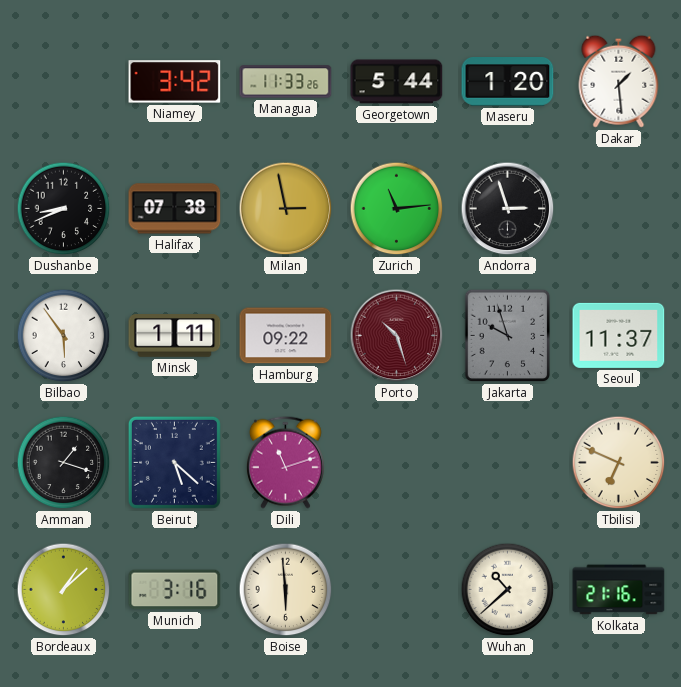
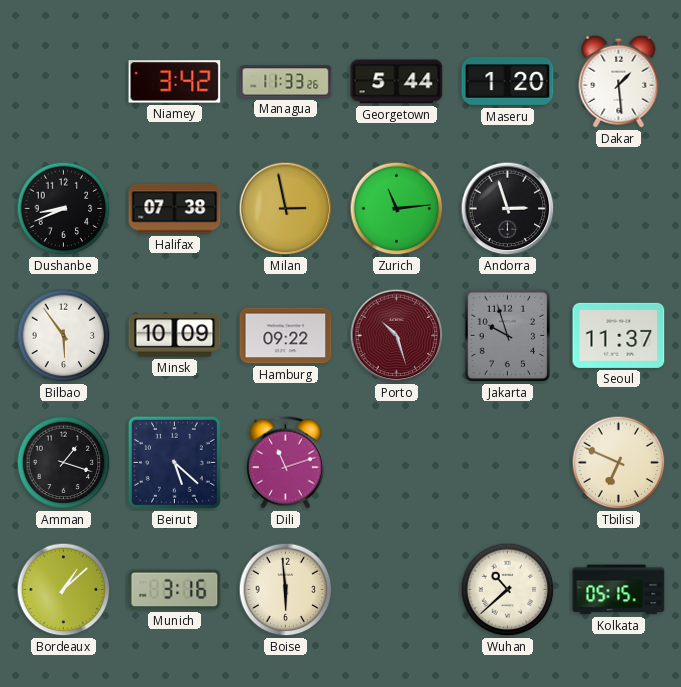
Minsk: 1:11 -> 10:09
Kolkata: 21:16 -> 05:15
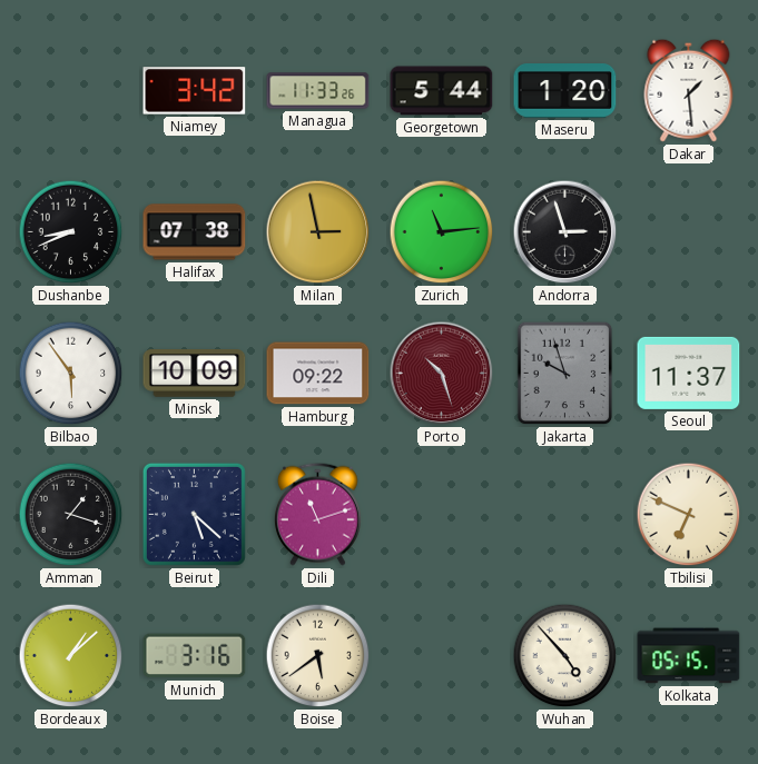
Boise: 5:59 -> 5:39
Wuhan: 10:38 -> 4:53
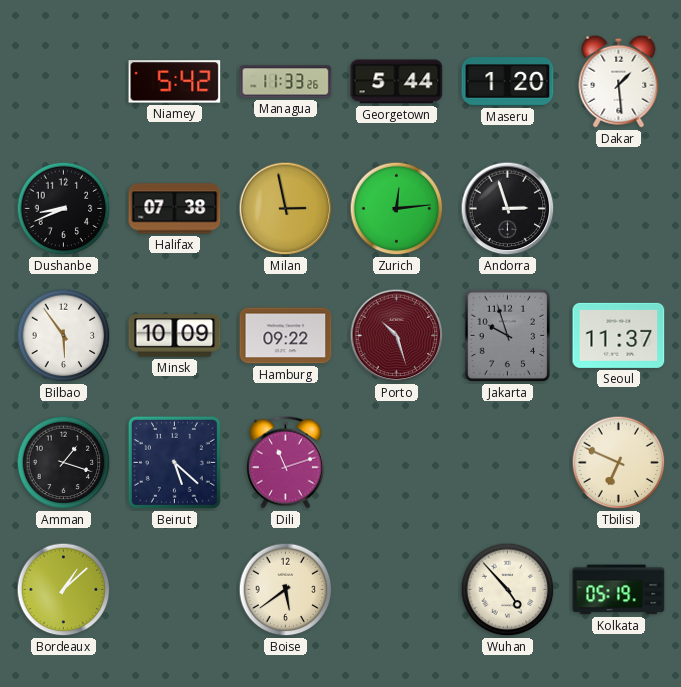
Niamey: 3:42 -> 5:42
Zurich: 11:14 -> 12:14
Munich: 3:16 -> none
Kolkata: 05:15 -> 05:19
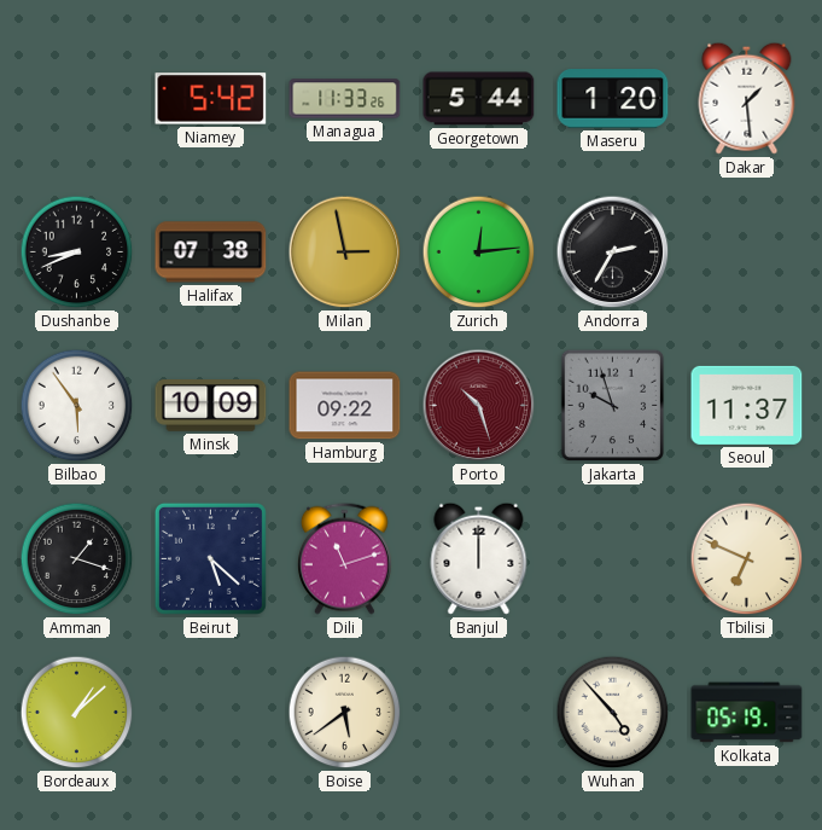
Andorra: 2:57 -> 2:35
Banjul: none -> 12:00
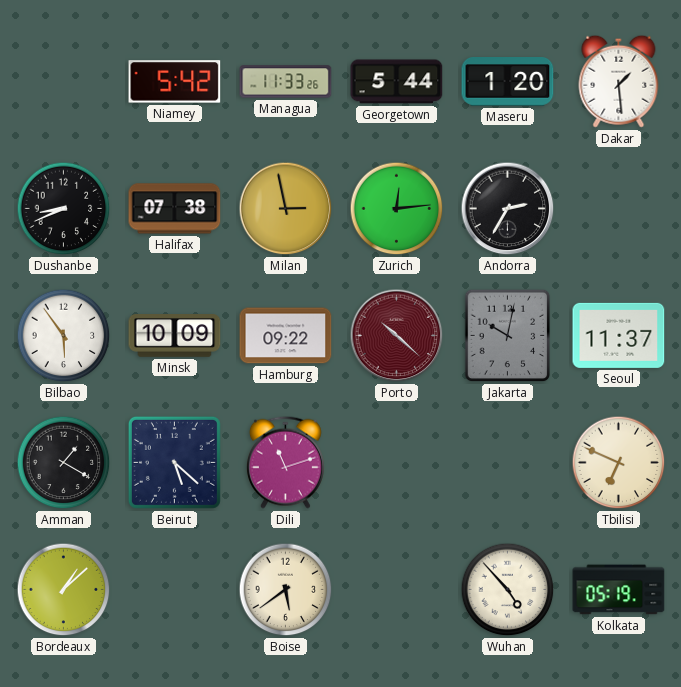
Porto: 10:27 -> 10:22
Jakarta: 9:57 -> 10:02
Amman: 1:18 -> 1:20
Banjul: 12:00 -> none
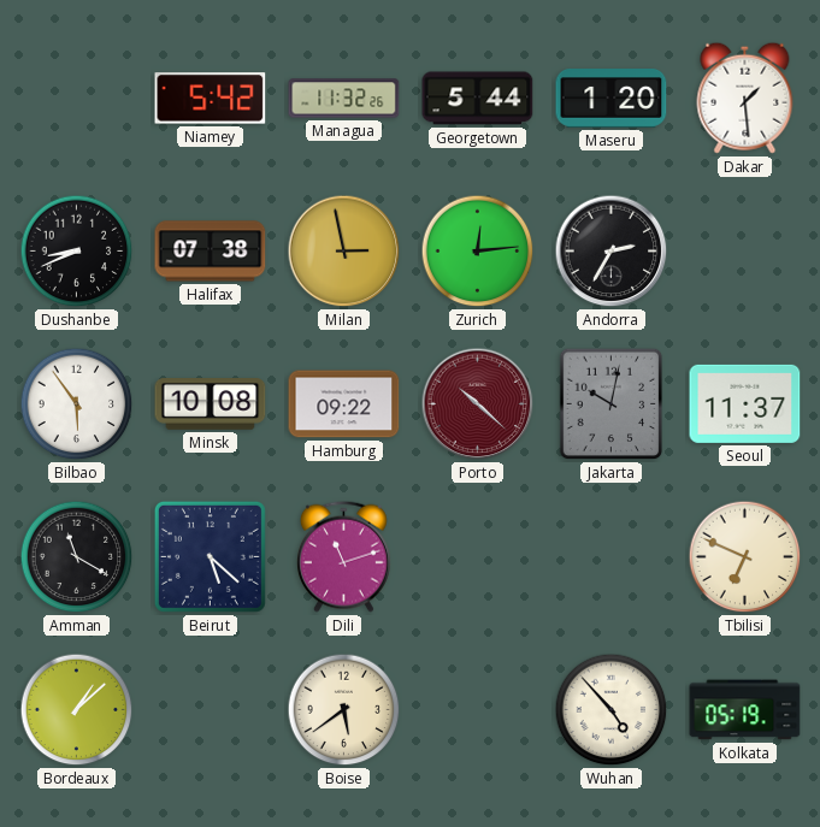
Managua: 11:33 -> 11:32
Minsk: 10:09 -> 10:08
Amman: 1:20 -> 11:20
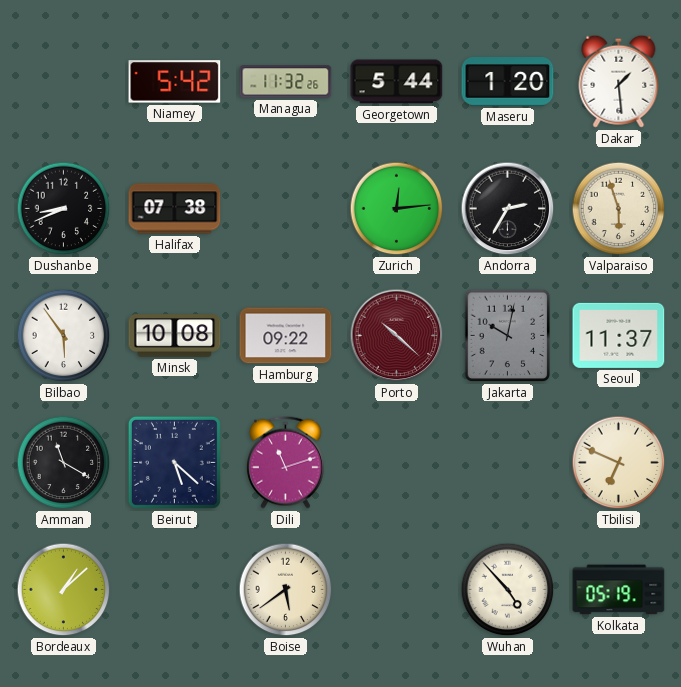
Milan: 2:58 -> none
Valparaiso: none -> 5:57
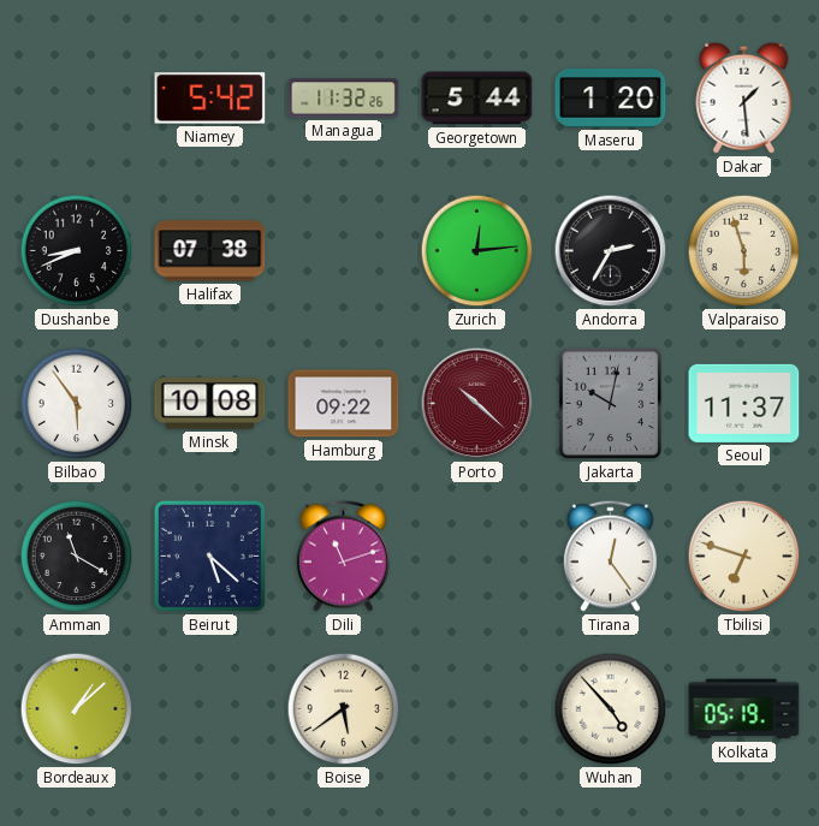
Tirana: none -> 12:24
Tbilisi: 6:49 -> 6:48
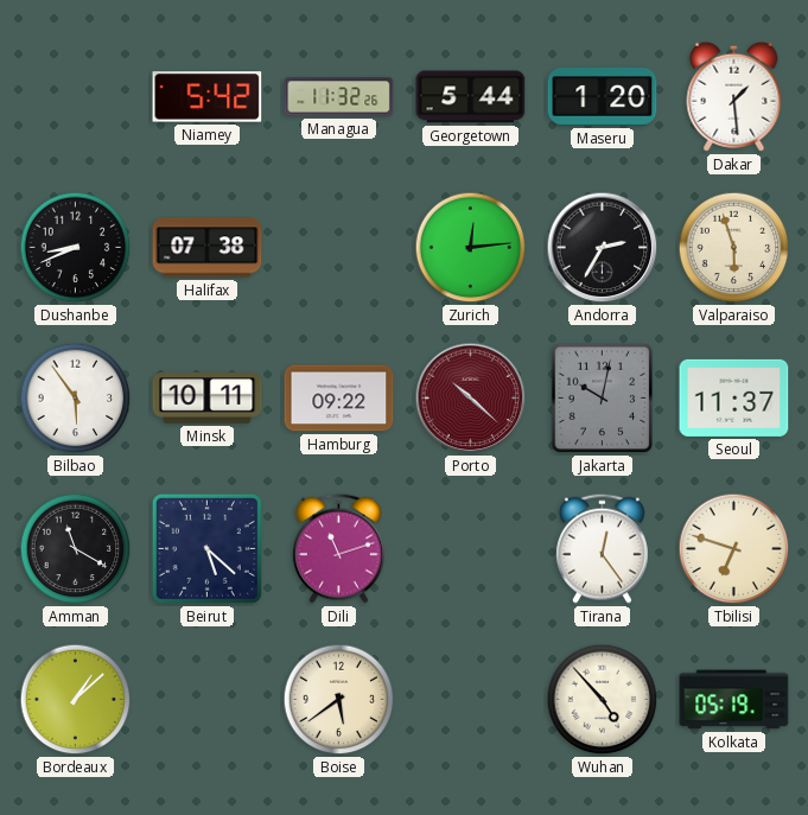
Minsk: 10:08 -> 10:11
